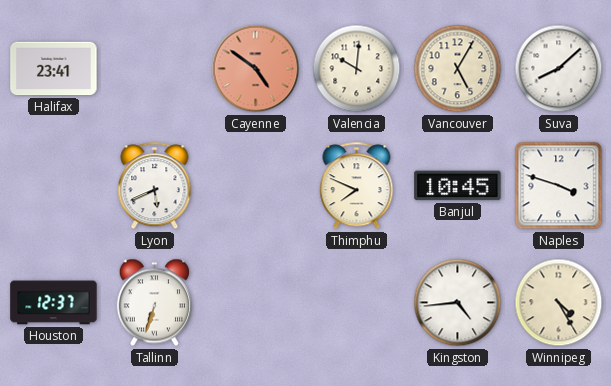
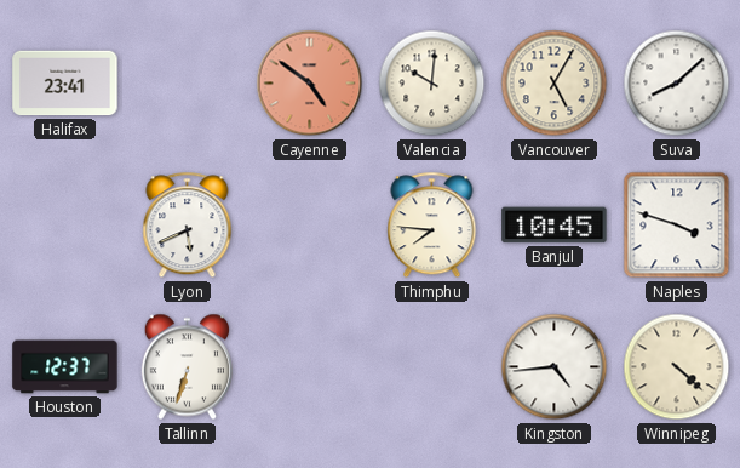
Thimphu: 7:49 -> 7:46
Winnipeg: 4:25 -> 4:22
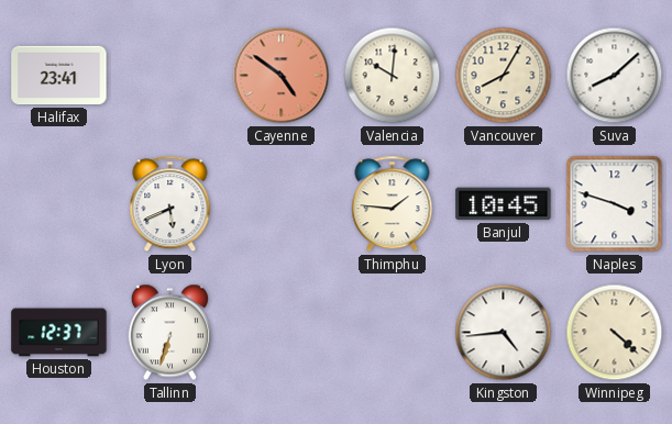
Vancouver: 5:05 -> 8:05
Thimphu: 7:46 -> 1:46
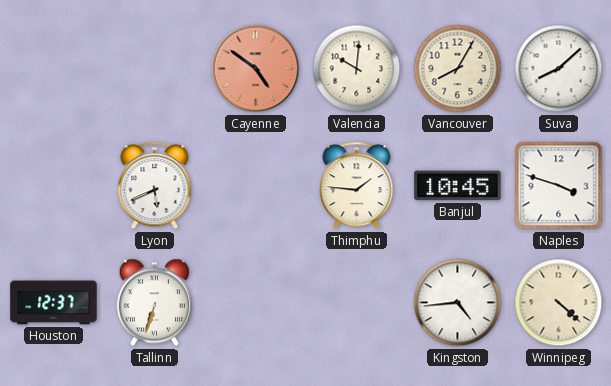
Halifax: 23:41 -> none
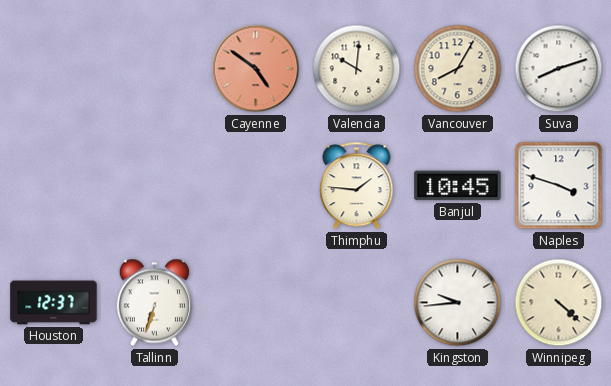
Suva: 8:08 -> 8:12
Lyon: 5:41 -> none
Kingston: 4:44 -> 9:44
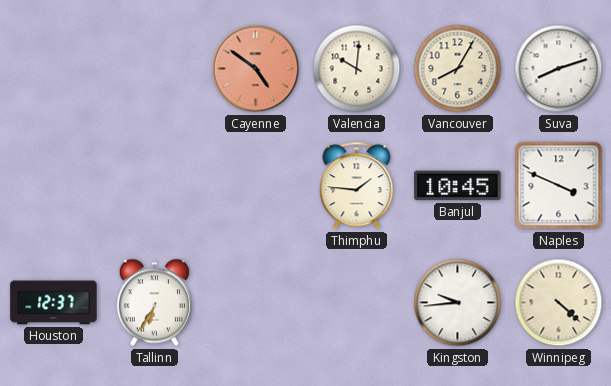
Naples: 3:48 -> 3:49
Tallinn: 6:33 -> 6:35
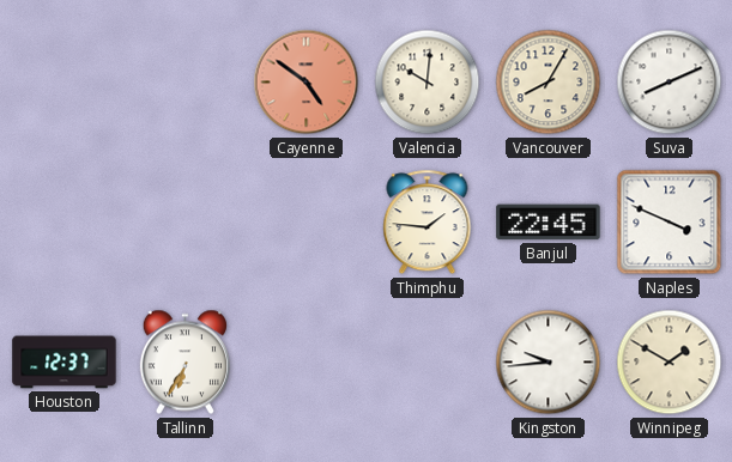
Suva: 8:12 -> 8:11
Banjul: 10:45 -> 22:45
Winnipeg: 4:22 -> 1:50
